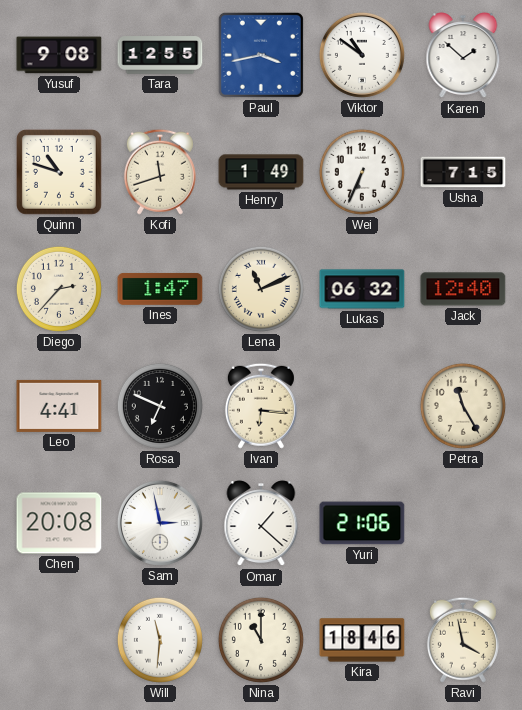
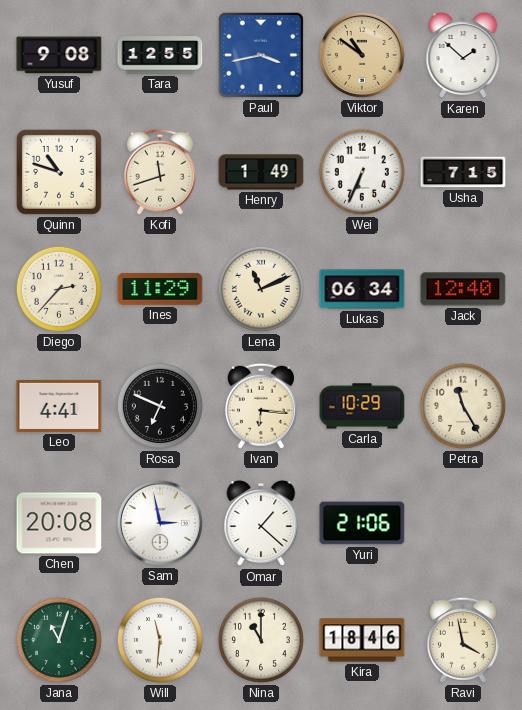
Viktor dial: white -> champagne
Ines: 1:47 -> 11:29
Lukas: 06:32 -> 06:34
Carla: none -> 10:29
Jana: none -> 11:03
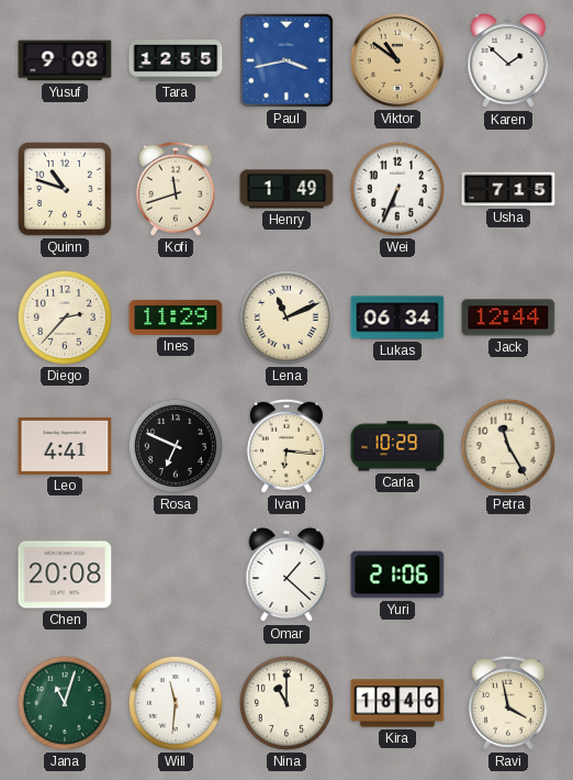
Jack: 12:40 -> 12:44
Sam: 2:58 -> none
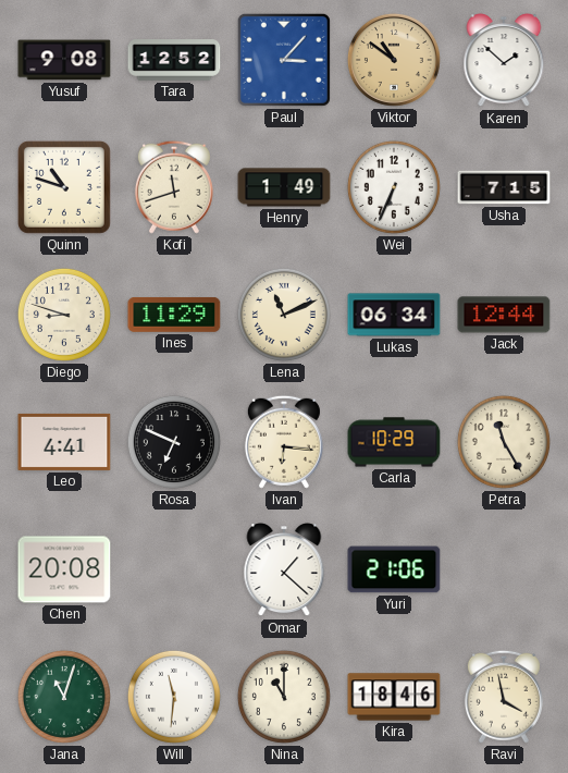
Tara: 12:55 -> 12:52
Paul: 3:43 -> 3:07
Diego: 2:37 -> 8:48
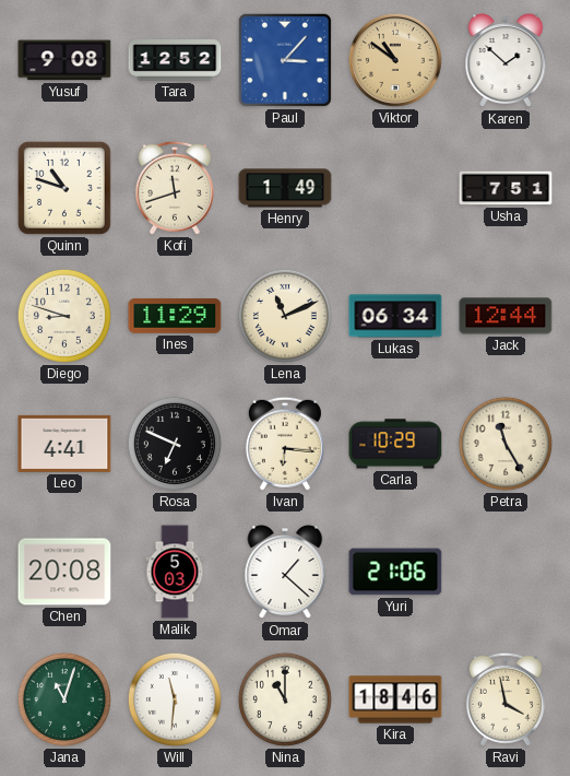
Wei: 6:34 -> none
Usha: 7:15 -> 7:51
Malik: none -> 5:03
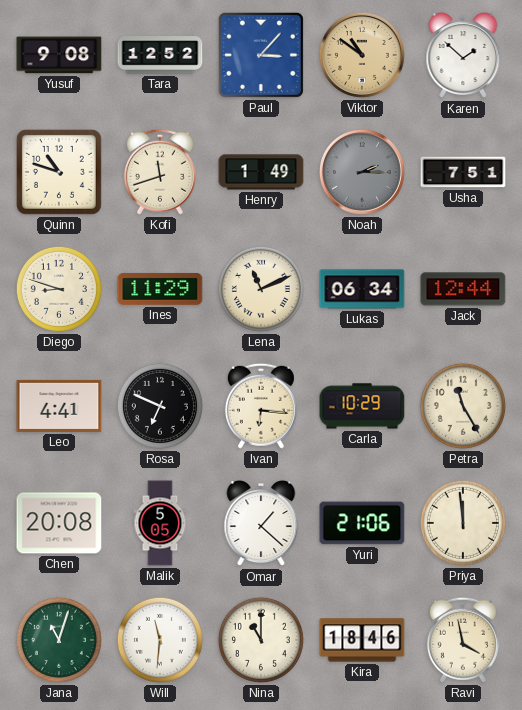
Noah: none -> 2:15
Malik: 5:03 -> 5:05
Priya: none -> 11:59
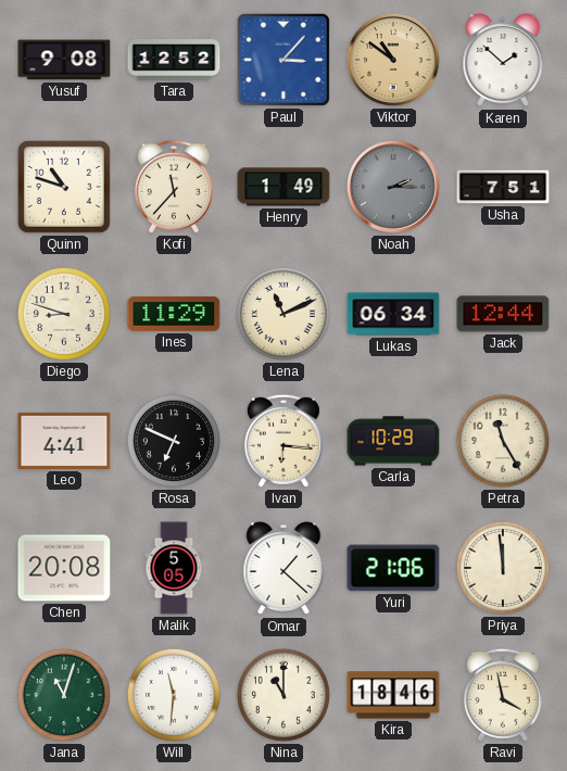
Kofi: 11:42 -> 11:37
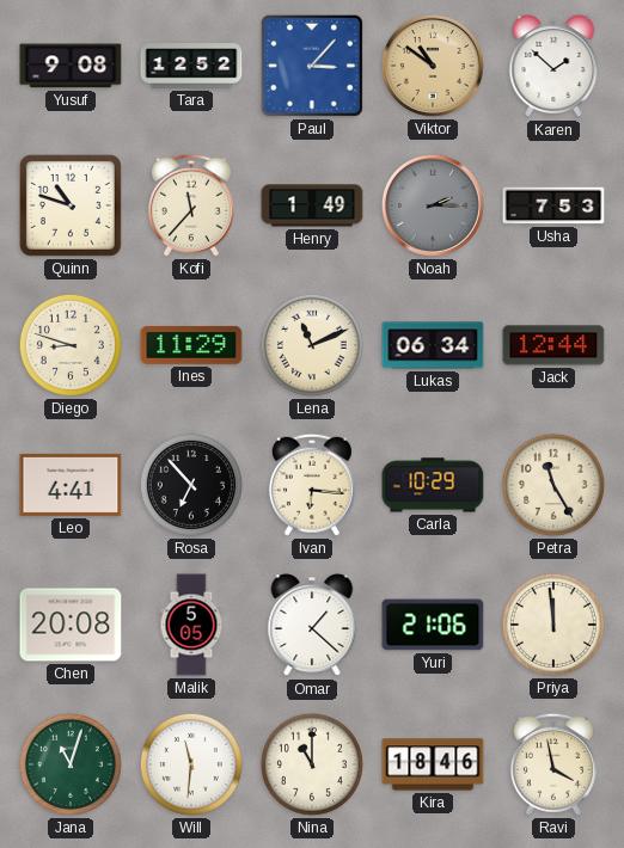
Usha: 7:51 -> 7:53
Rosa: 6:49 -> 6:53
